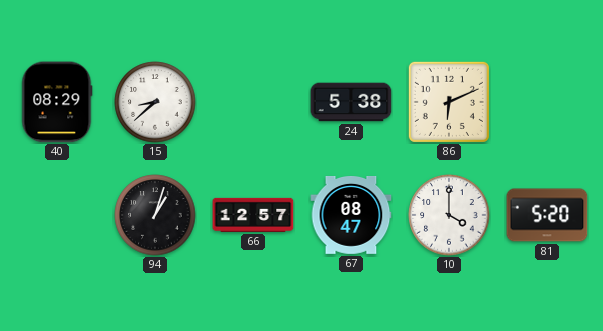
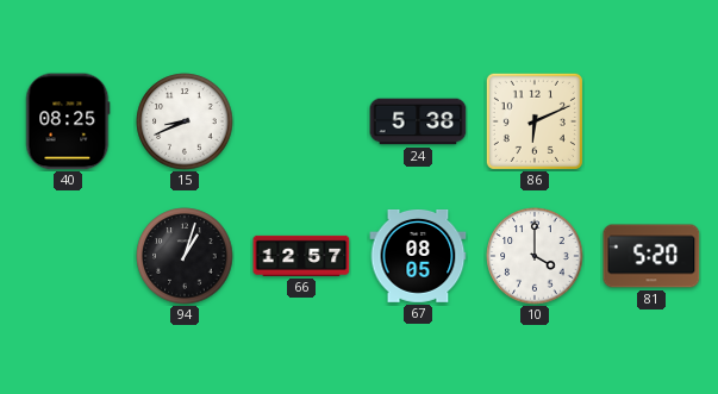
40: 08:29 -> 08:25
15: 8:38 -> 8:41
67: 08:47 -> 08:05
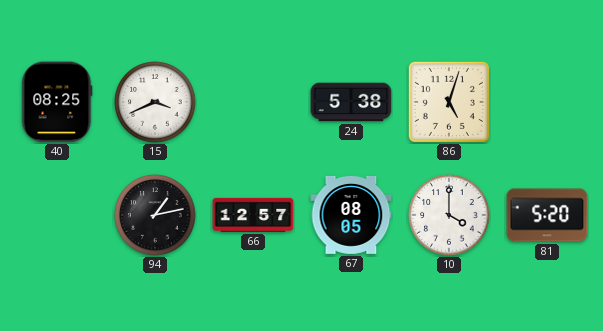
15: 8:41 -> 3:41
86: 6:11 -> 5:03
94: 1:03 -> 1:13
